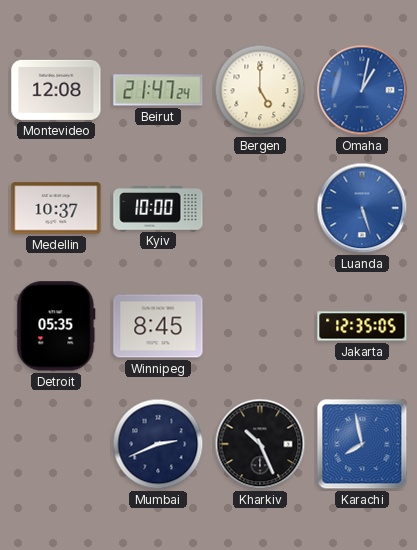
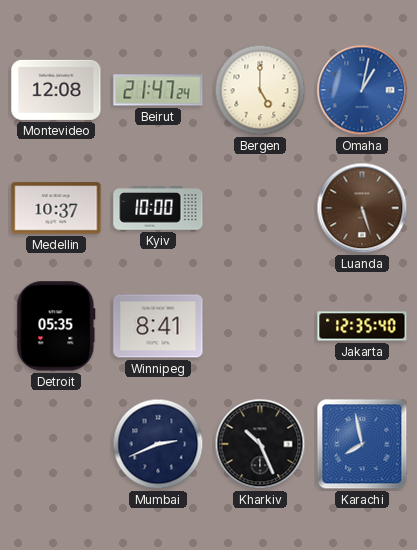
Luanda dial: blue -> brown
Winnipeg: 8:45 -> 8:41
Jakarta: 12:35:05 -> 12:35:40
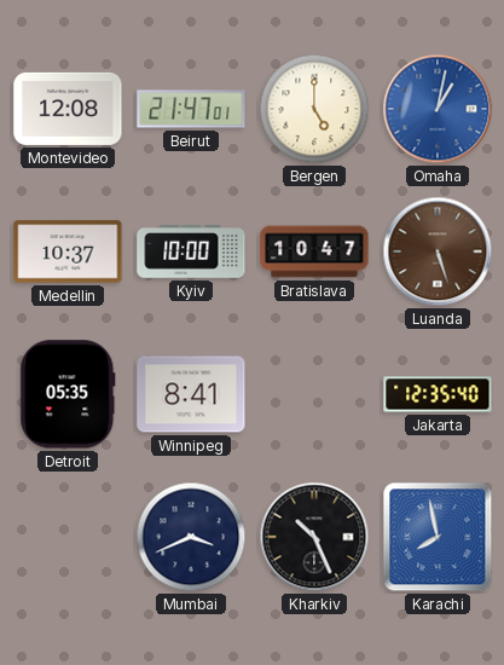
Beirut: 21:47:24 -> 21:47:01
Bratislava: none -> 10:47
Mumbai: 2:41 -> 3:41
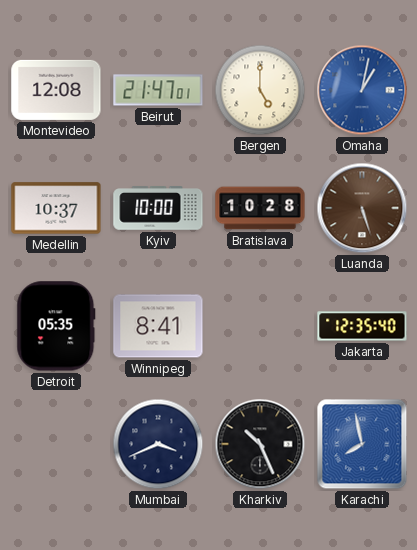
Bratislava: 10:47 -> 10:28
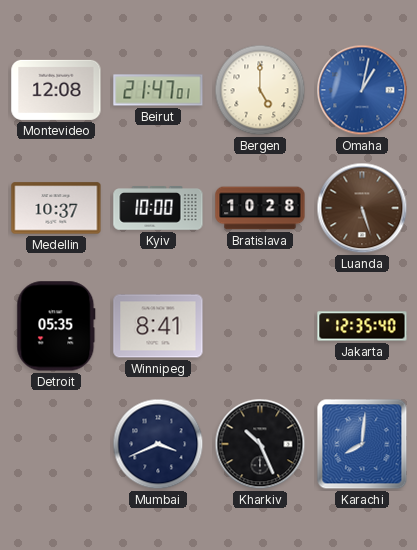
Karachi: 7:58 -> 8:01
